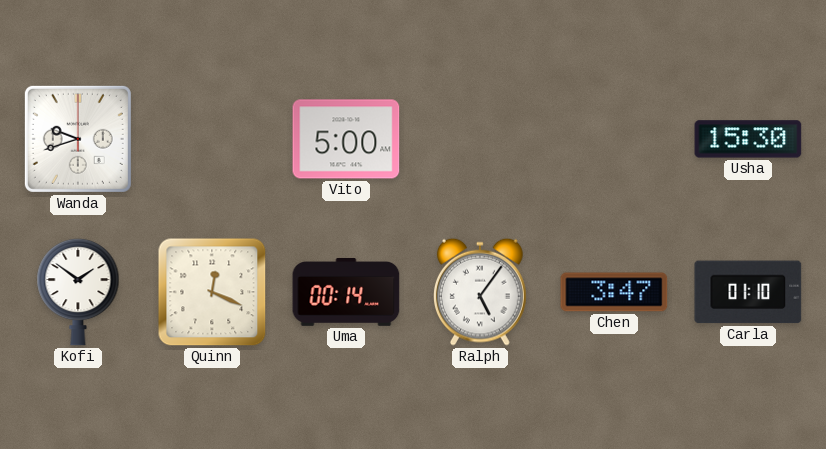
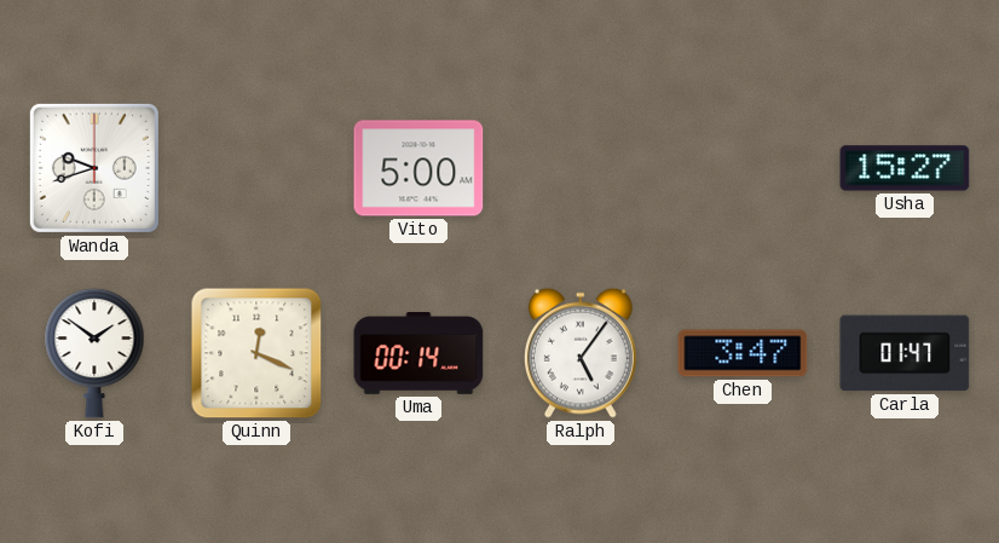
Usha: 15:30 -> 15:27
Carla: 01:10 -> 01:47
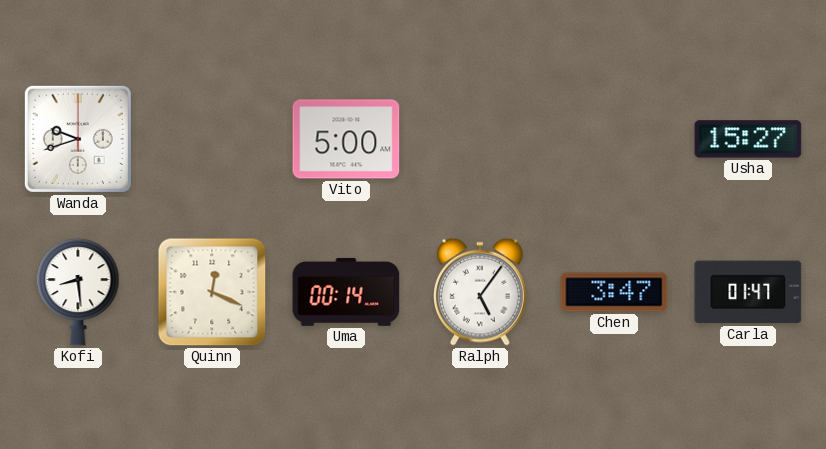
Kofi: 1:51 -> 8:29
